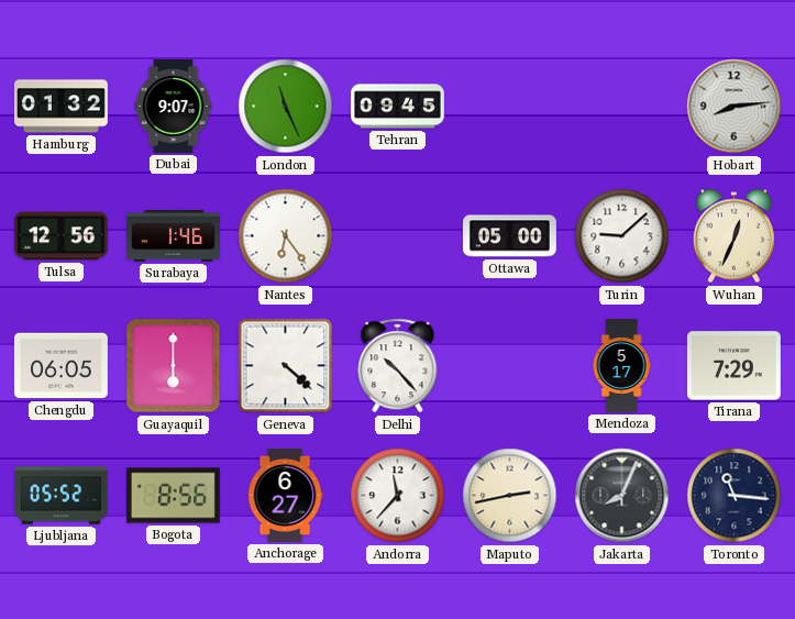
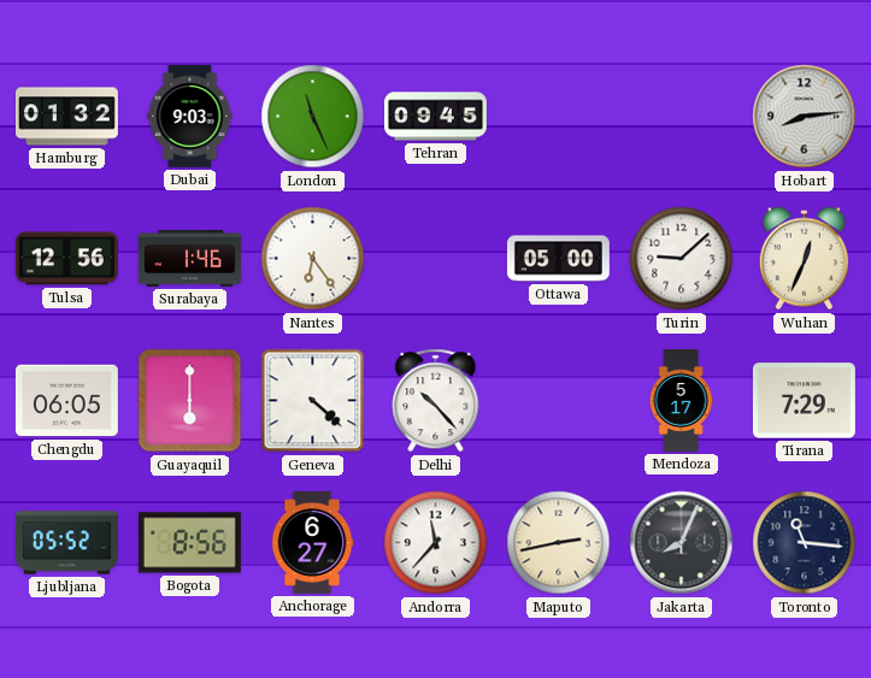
Dubai: 9:07 -> 9:03
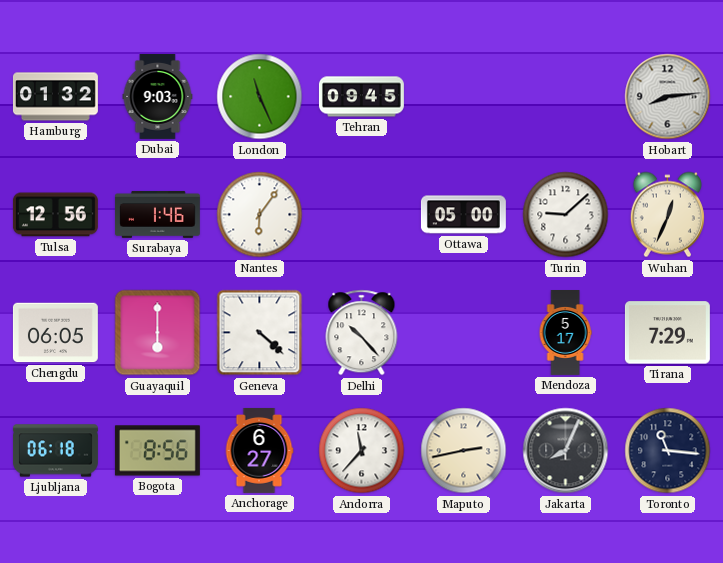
Nantes: 6:24 -> 6:06
Ljubljana: 05:52 -> 06:18
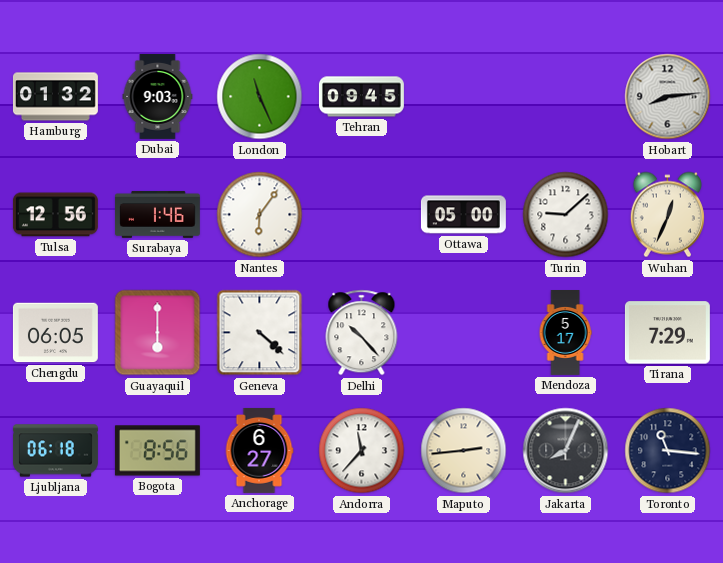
Maputo: 2:43 -> 2:44
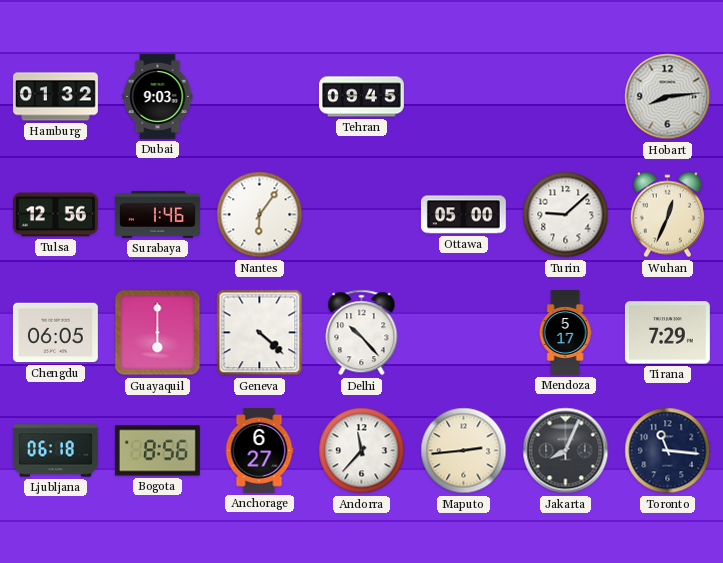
London: 11:26 -> none
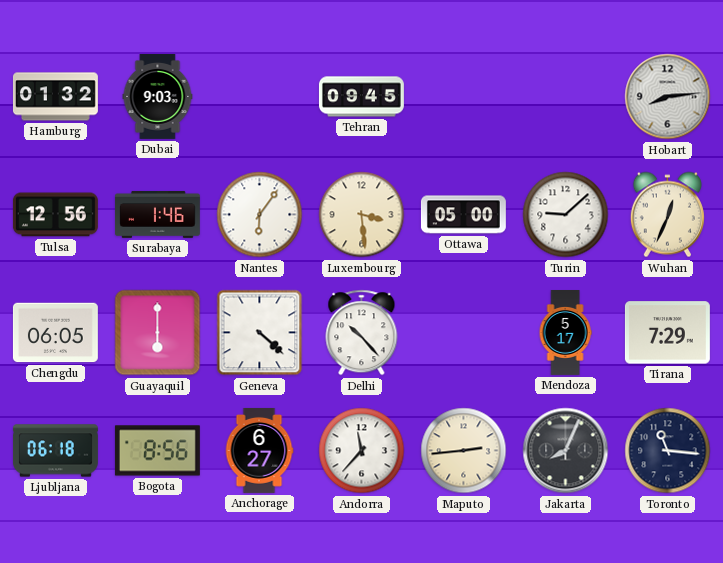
Luxembourg: none -> 3:29
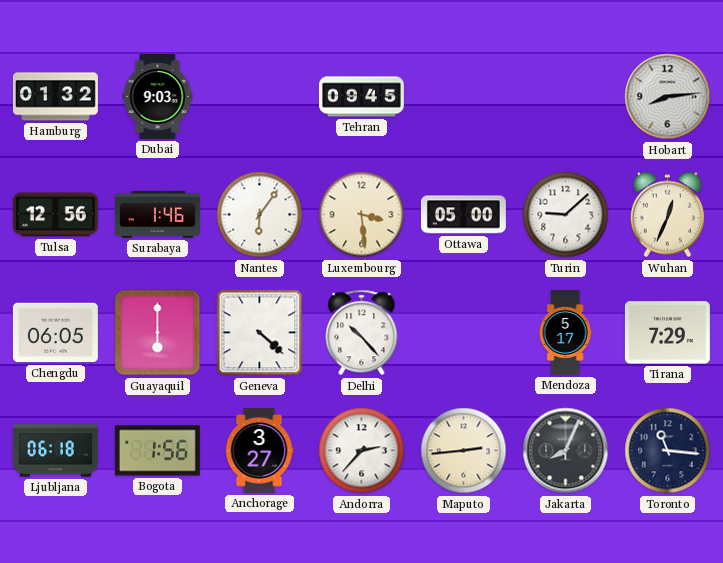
Bogota: 8:56 -> 1:56
Anchorage: 6:27 -> 3:27
Andorra: 11:37 -> 2:37
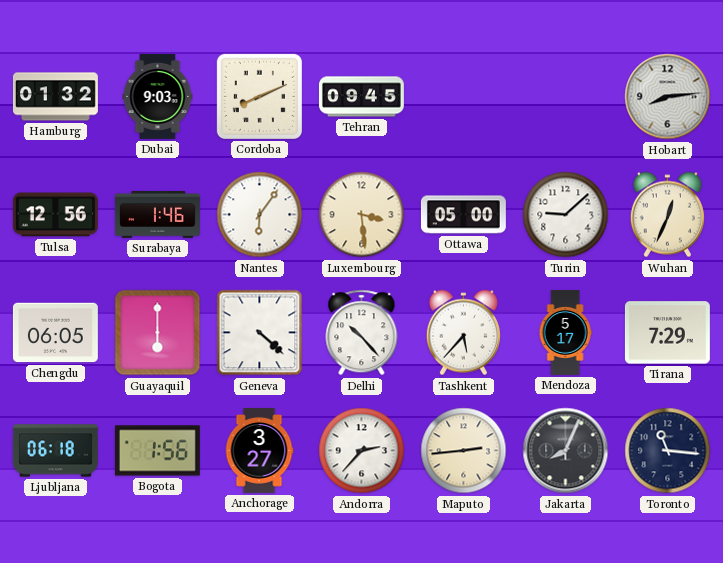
Cordoba: none -> 8:11
Tashkent: none -> 5:37
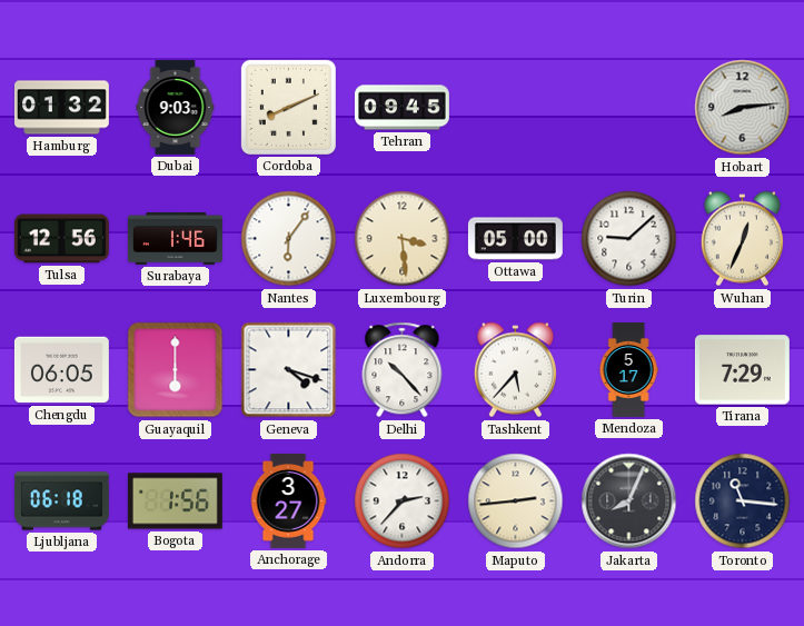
Geneva: 4:22 -> 4:18
